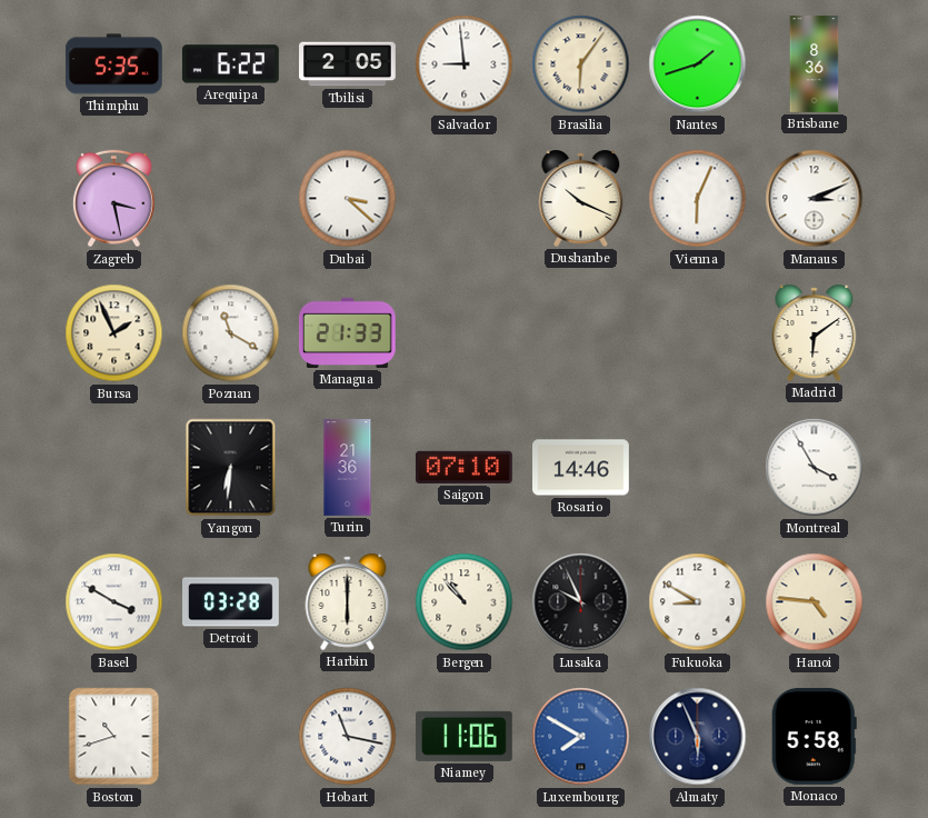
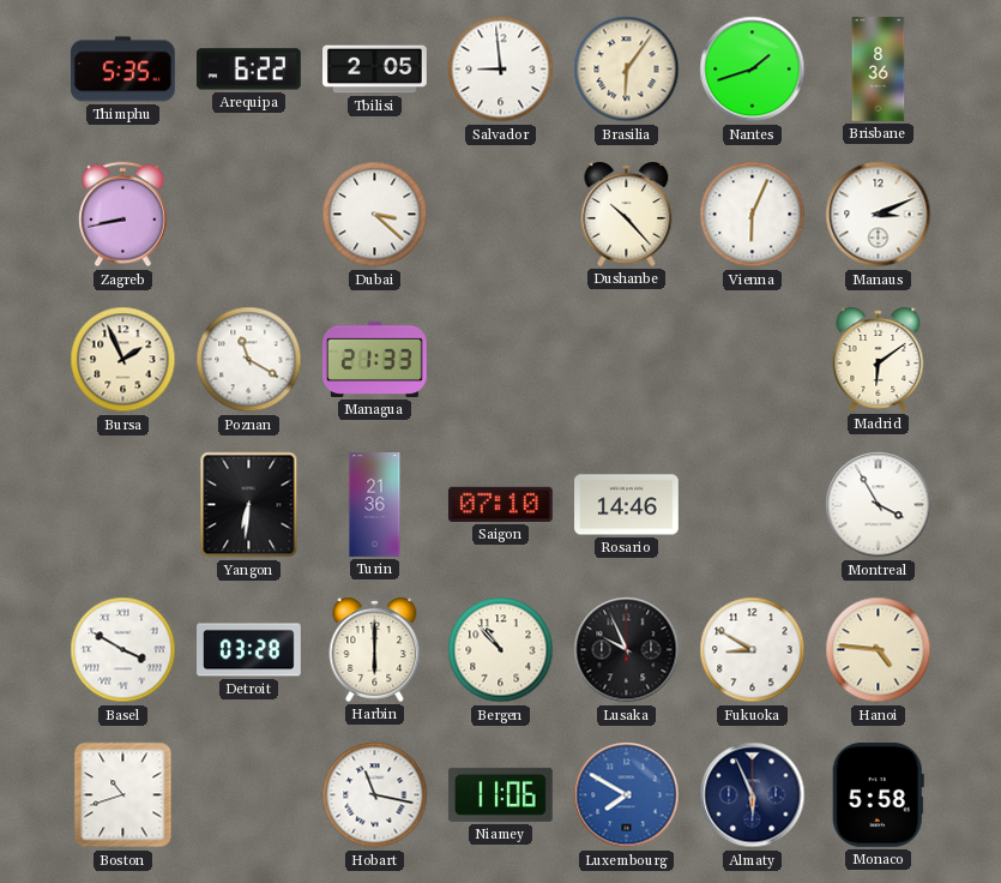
Zagreb: 3:28 -> 8:43
Dushanbe: 10:19 -> 10:23
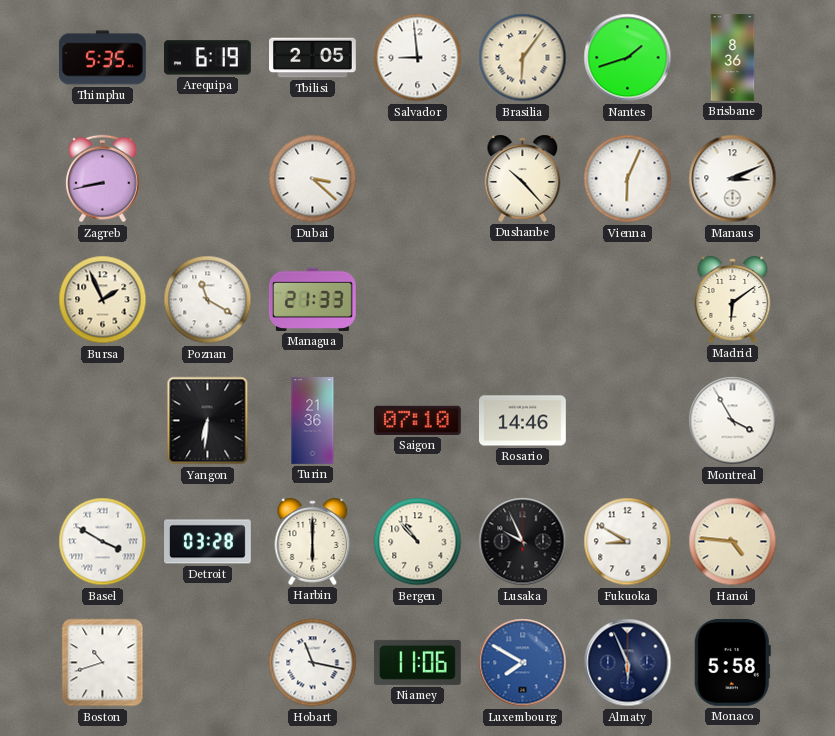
Arequipa: 6:22 -> 6:19
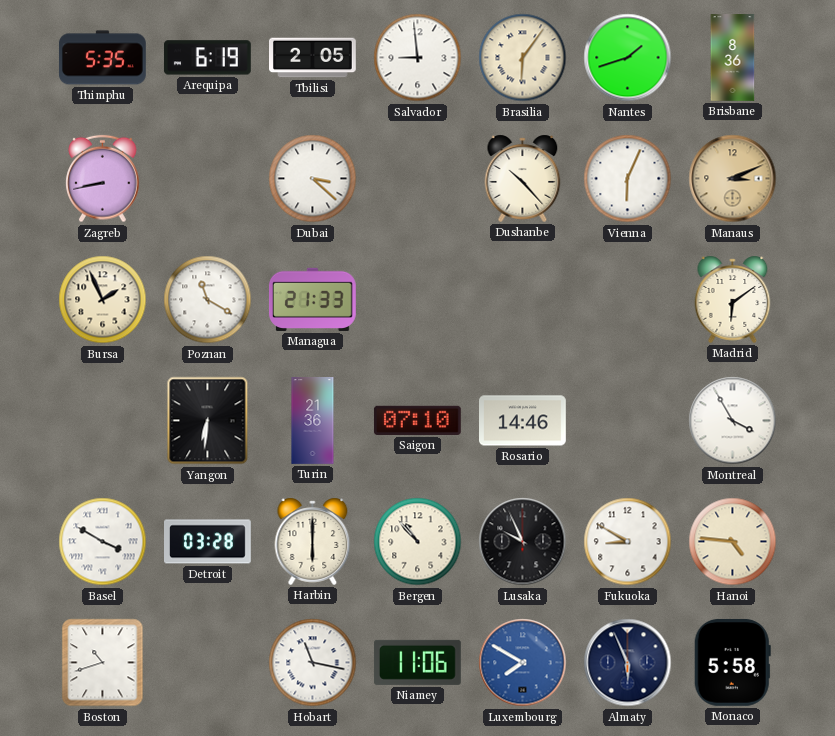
Manaus dial: white -> champagne
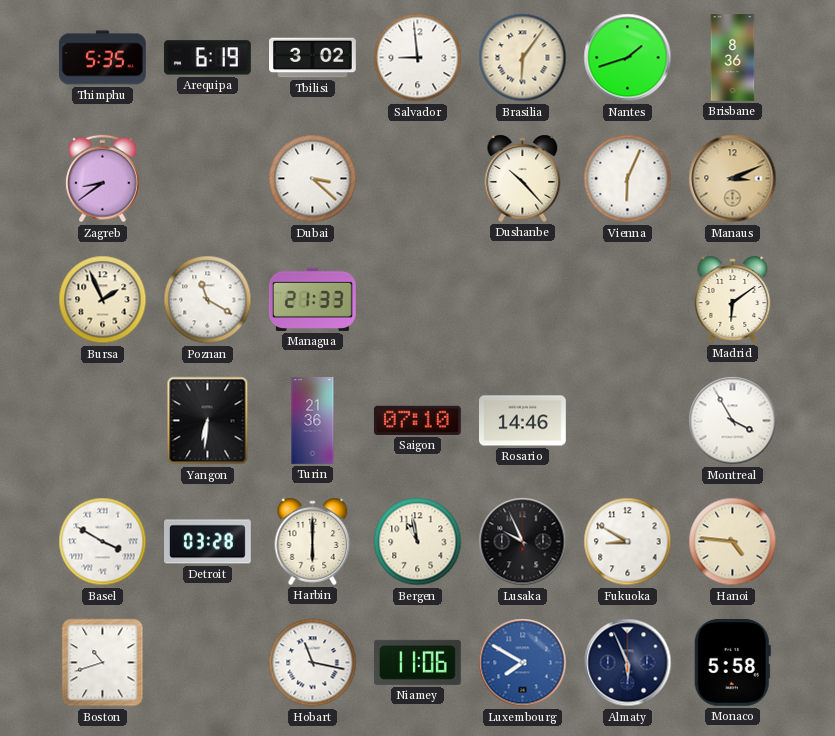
Tbilisi: 2:05 -> 3:02
Zagreb: 8:43 -> 8:39
Bergen: 10:53 -> 10:58
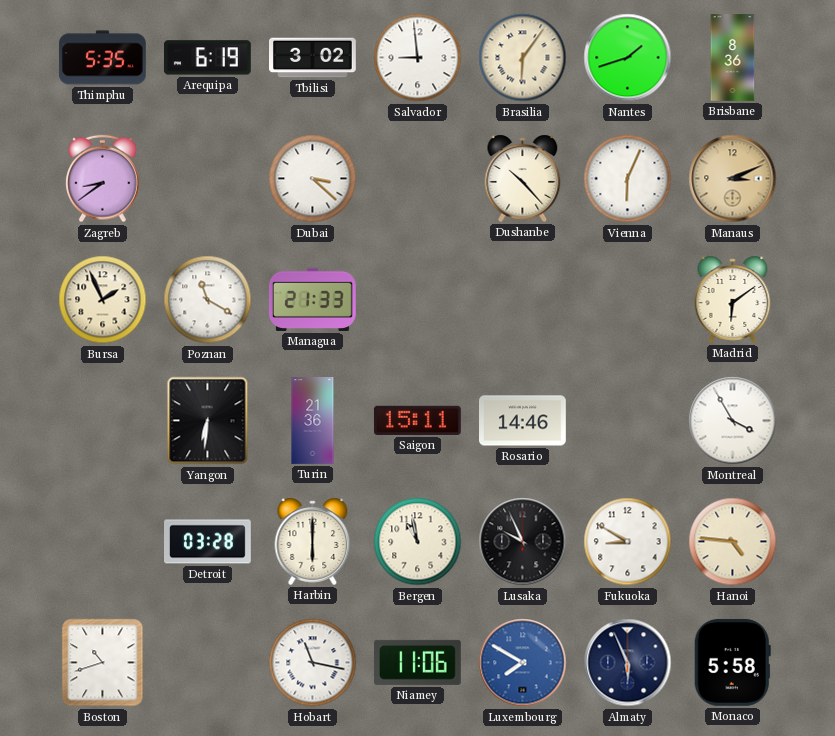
Saigon: 07:10 -> 15:11
Basel: 3:50 -> none
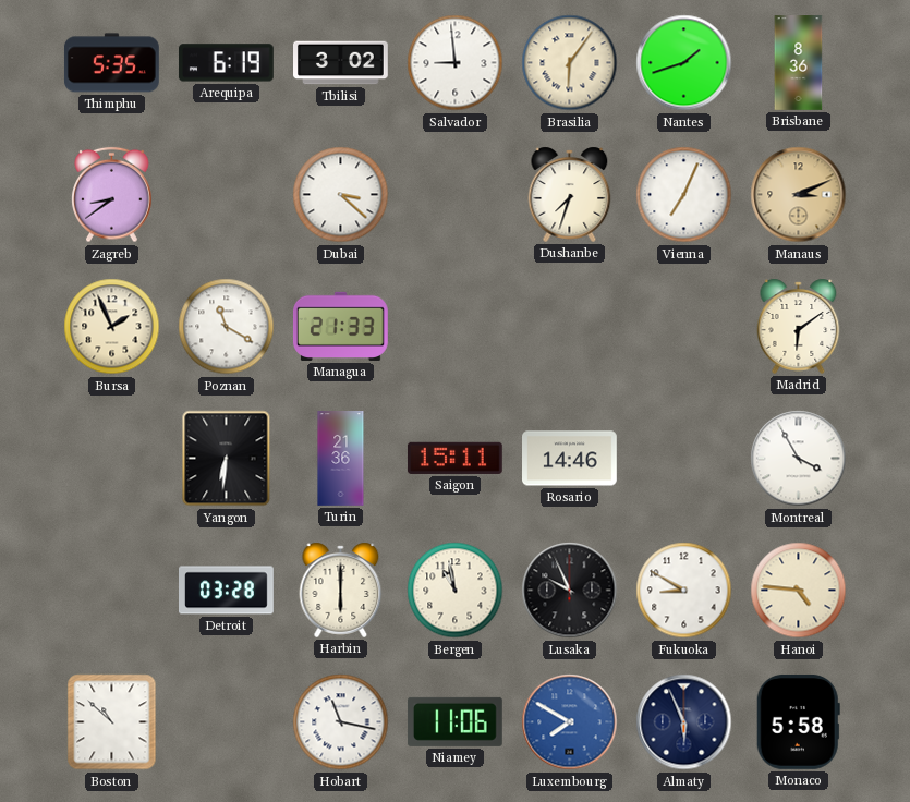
Dushanbe: 10:23 -> 7:33
Vienna: 6:04 -> 7:04
Boston: 10:42 -> 10:52
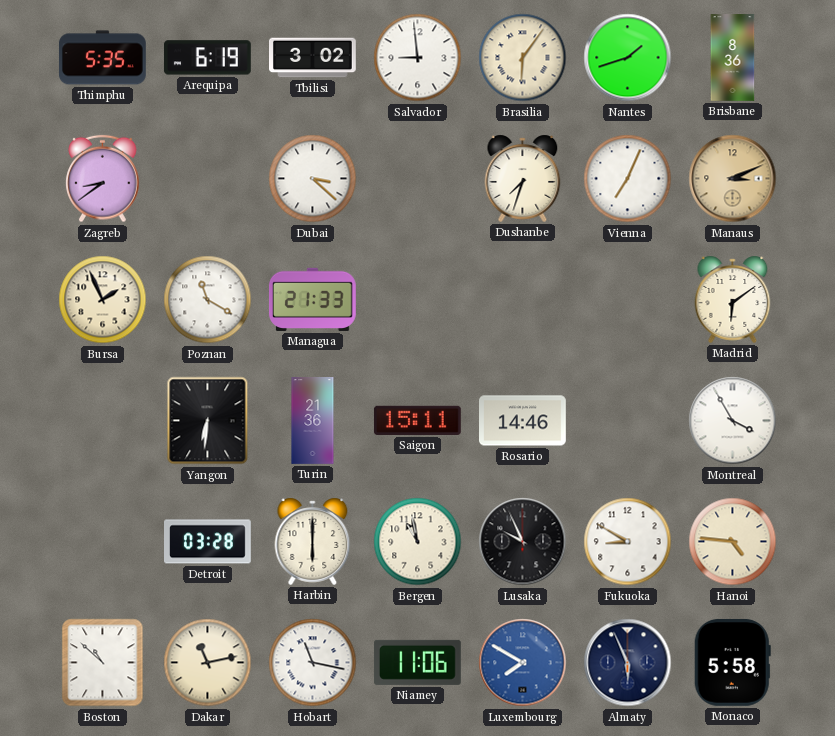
Dakar: none -> 11:13
